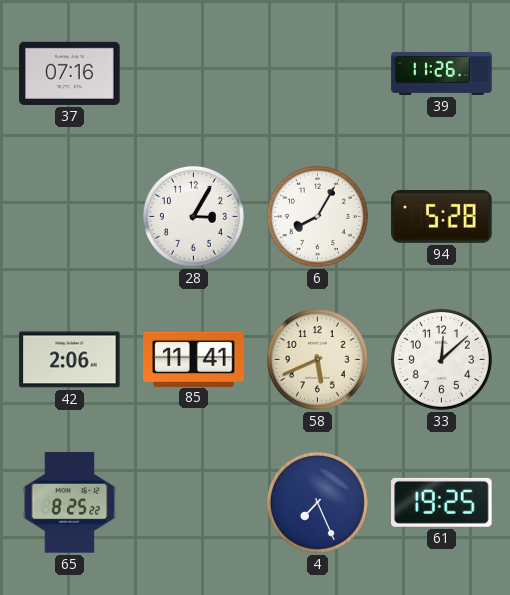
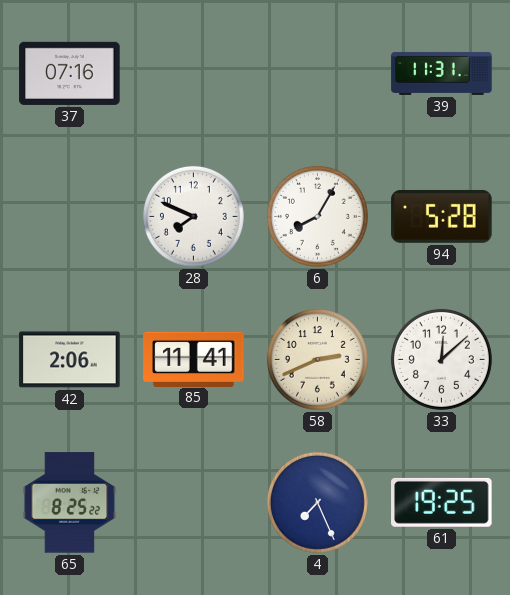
39: 11:26 -> 11:31
28: 3:05 -> 7:49
58: 5:41 -> 2:41
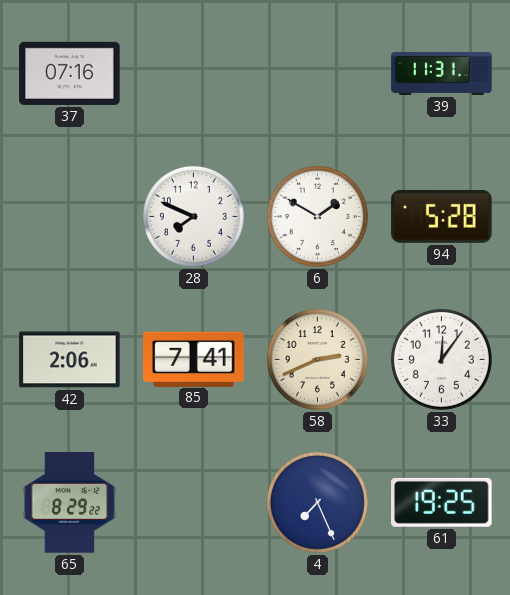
6: 8:05 -> 1:50
85: 11:41 -> 7:41
33: 12:08 -> 12:06
65: 8:25 -> 8:29
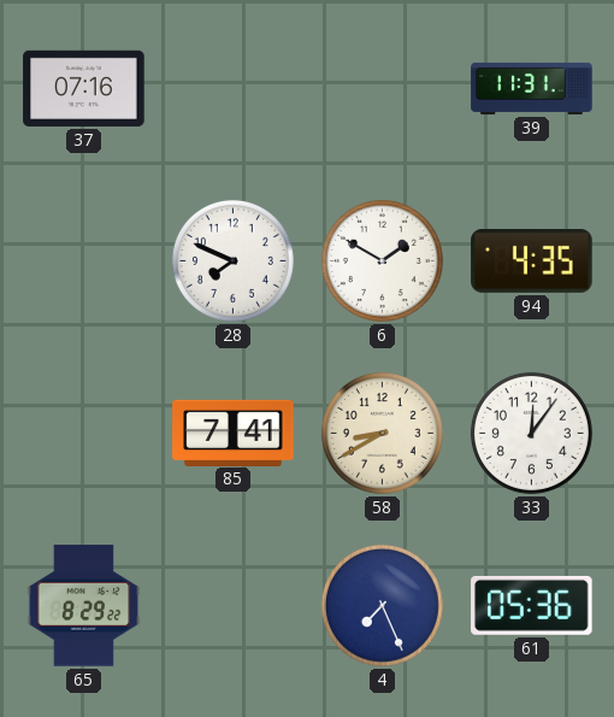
94: 5:28 -> 4:35
42: 2:06 -> none
58: 2:41 -> 8:40
61: 19:25 -> 05:36
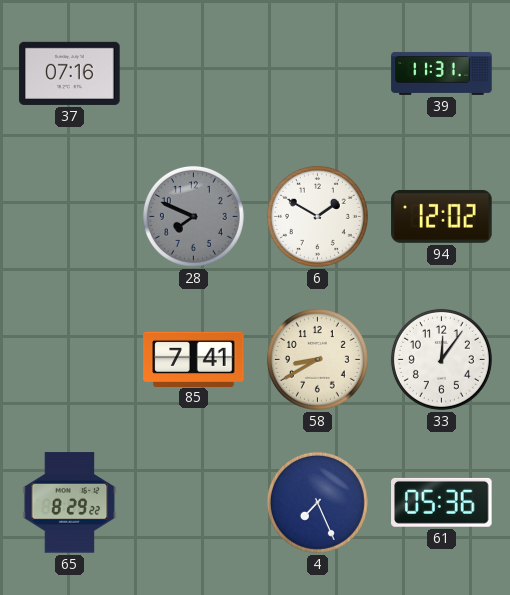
28 dial: white -> grey
94: 4:35 -> 12:02
